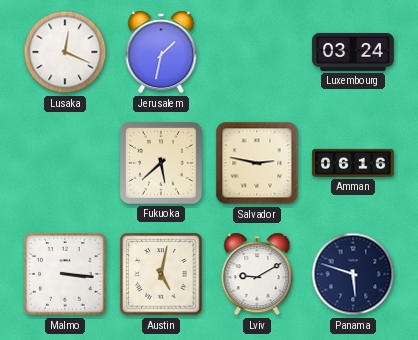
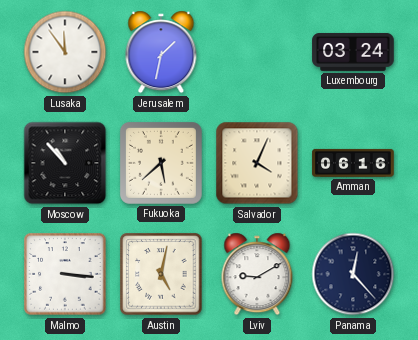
Lusaka: 12:19 -> 11:54
Moscow: none -> 10:53
Salvador: 2:47 -> 4:04
Panama: 5:48 -> 12:23
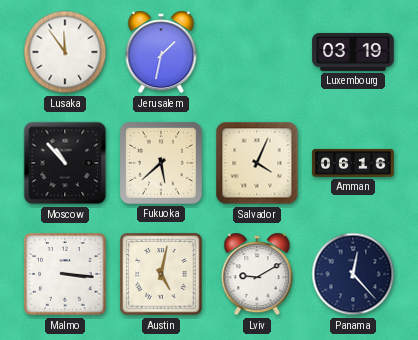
Luxembourg: 03:24 -> 03:19
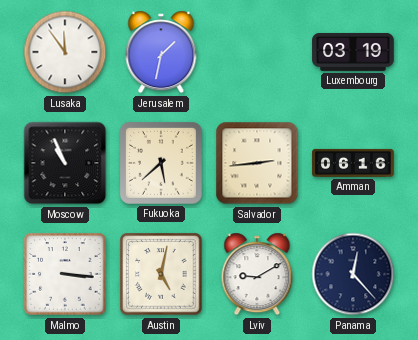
Moscow: 10:53 -> 10:56
Salvador: 4:04 -> 2:44
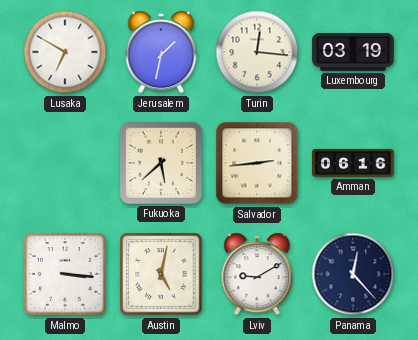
Lusaka: 11:54 -> 6:50
Turin: none -> 12:16
Moscow: 10:56 -> none
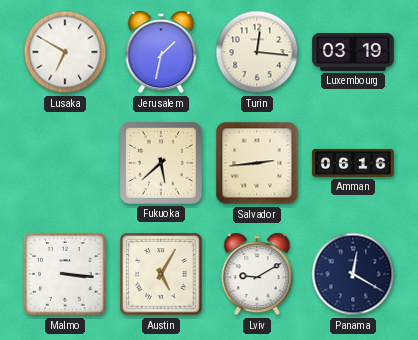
Austin: 5:02 -> 5:05
Panama: 12:23 -> 12:20
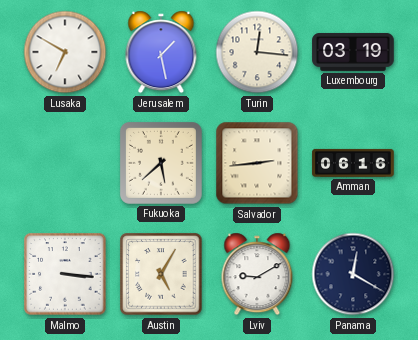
Jerusalem: 1:32 -> 1:28
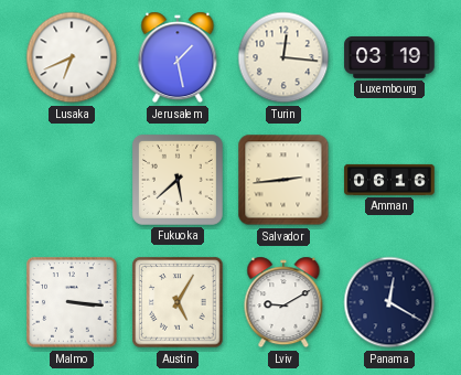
Lusaka: 6:50 -> 6:41
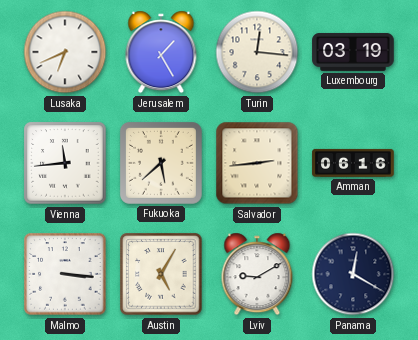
Jerusalem: 1:28 -> 1:25
Vienna: none -> 11:44
